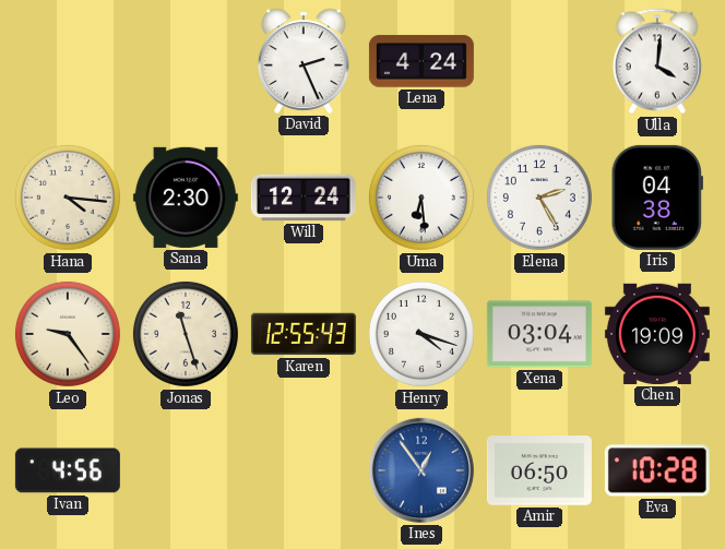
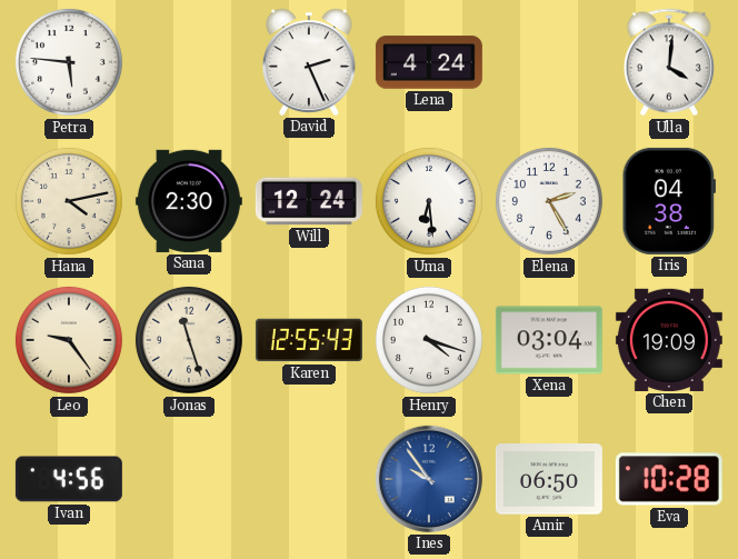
Petra: none -> 5:46
Hana: 4:16 -> 4:13
Ines: 12:54 -> 9:54
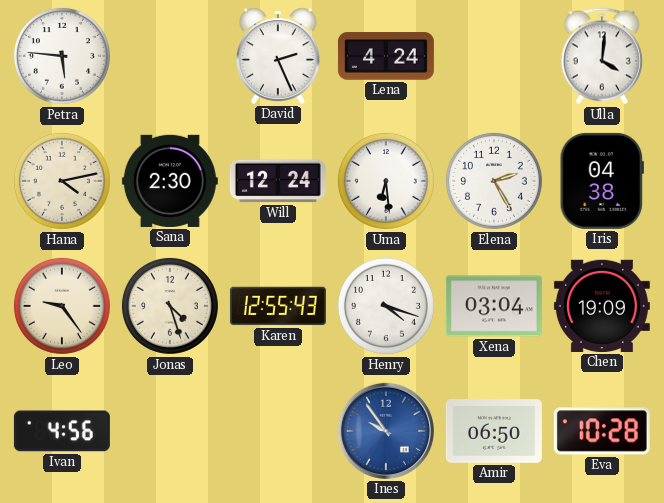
Jonas: 11:27 -> 4:27
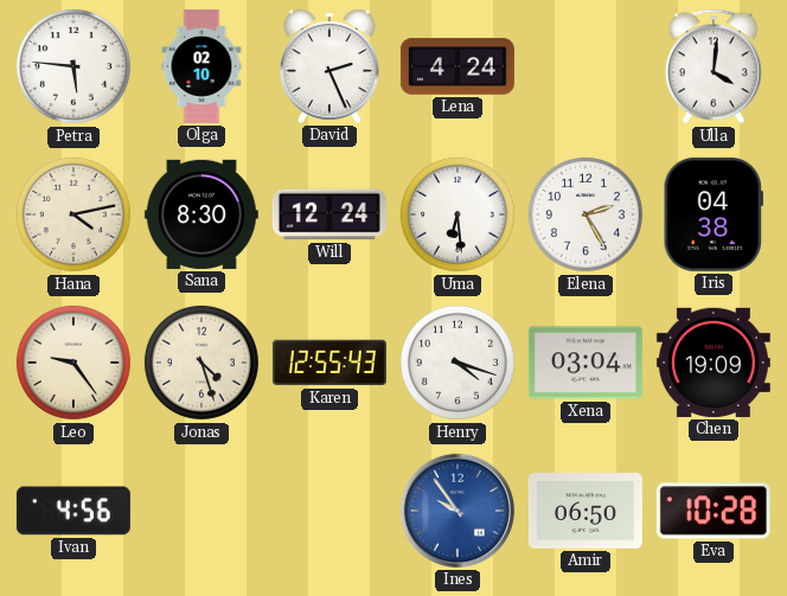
Olga: none -> 02:10
Sana: 2:30 -> 8:30
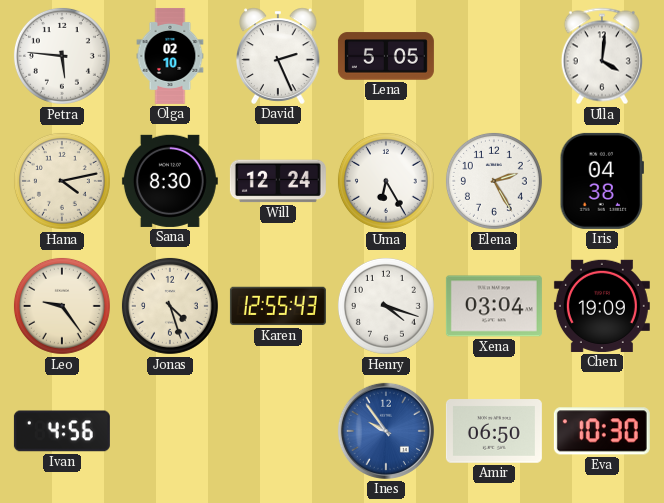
Lena: 4:24 -> 5:05
Uma: 6:29 -> 6:25
Eva: 10:28 -> 10:30
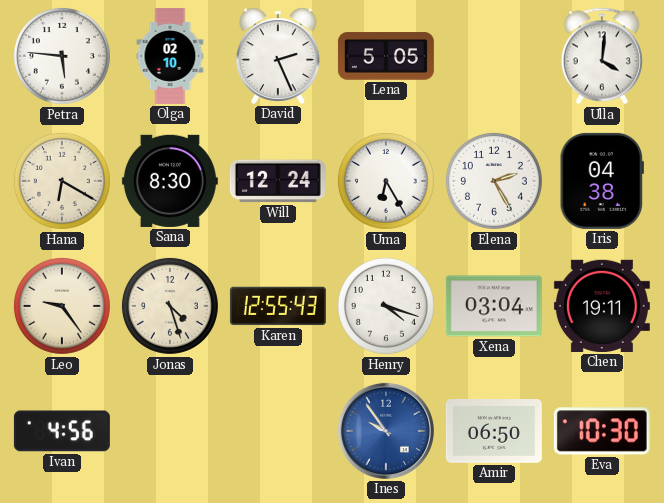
Hana: 4:13 -> 6:20
Chen: 19:09 -> 19:11
